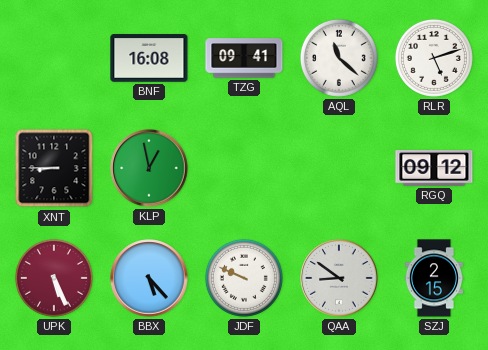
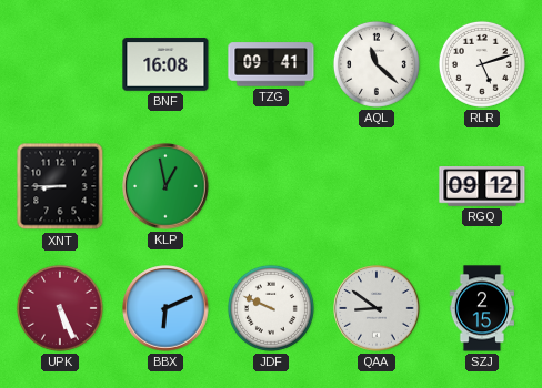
BBX: 5:23 -> 6:11
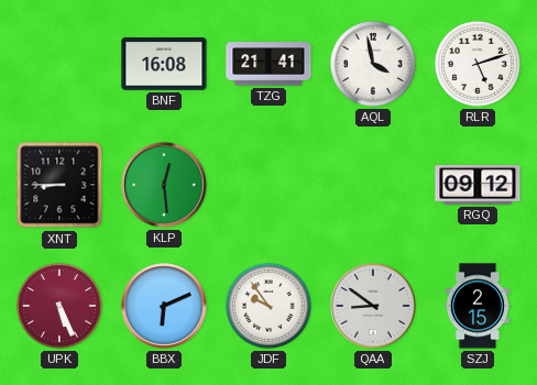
TZG: 09:41 -> 21:41
AQL: 11:22 -> 3:58
KLP: 12:58 -> 12:29
JDF: 9:49 -> 9:54
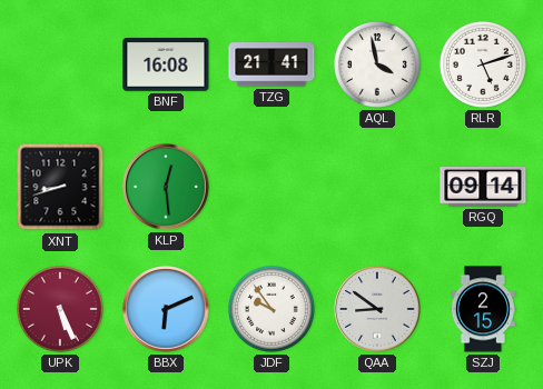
XNT: 8:45 -> 8:42
RGQ: 09:12 -> 09:14
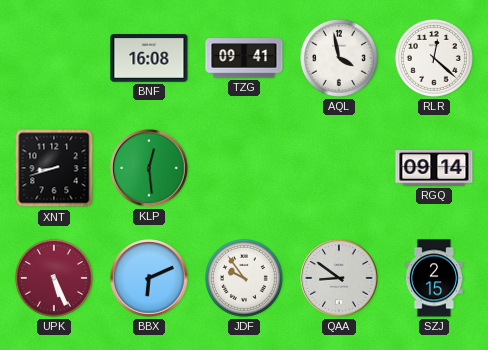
TZG: 21:41 -> 09:41
RLR: 5:12 -> 12:22
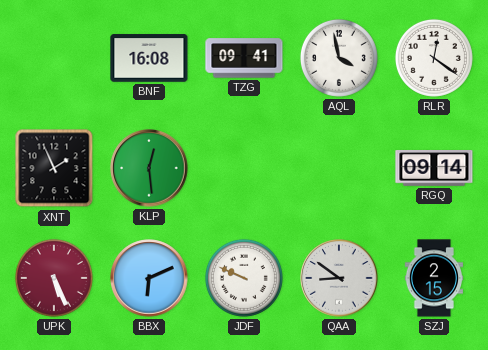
RLR: 12:22 -> 12:21
XNT: 8:42 -> 1:56
JDF: 9:54 -> 9:49
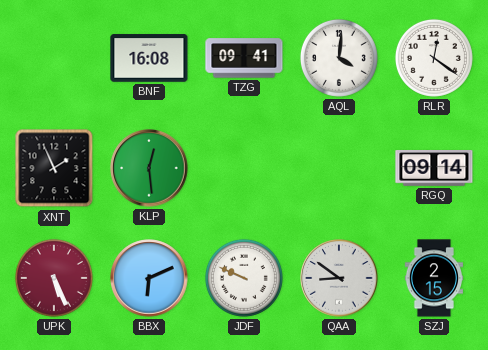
AQL: 3:58 -> 4:01
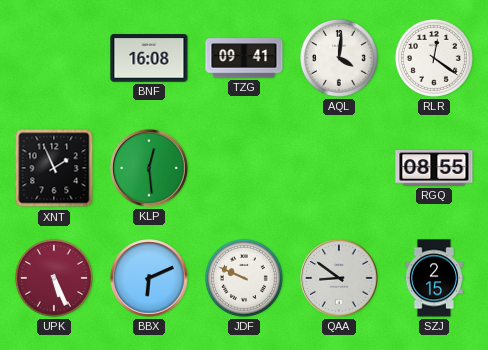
RGQ: 09:14 -> 08:55
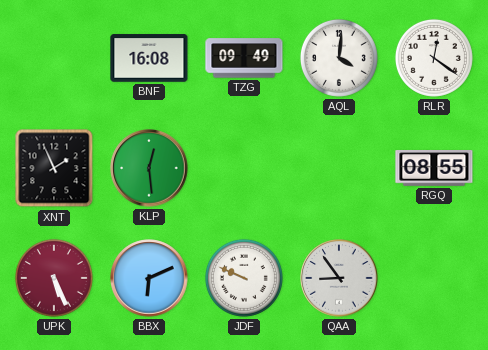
TZG: 09:41 -> 09:49
QAA: 8:51 -> 8:54
SZJ: 2:15 -> none
